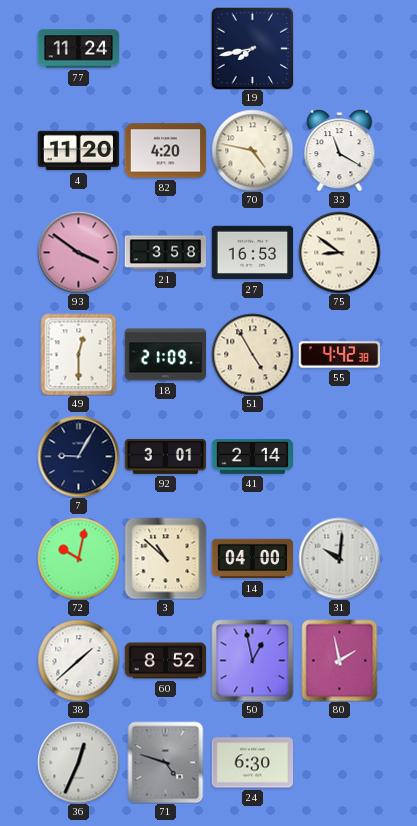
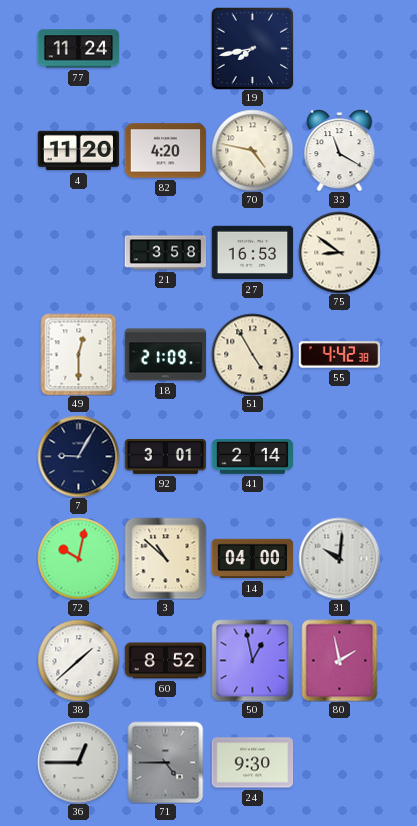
93: 3:51 -> none
36: 12:34 -> 12:45
71: 4:48 -> 4:45
24: 6:30 -> 9:30
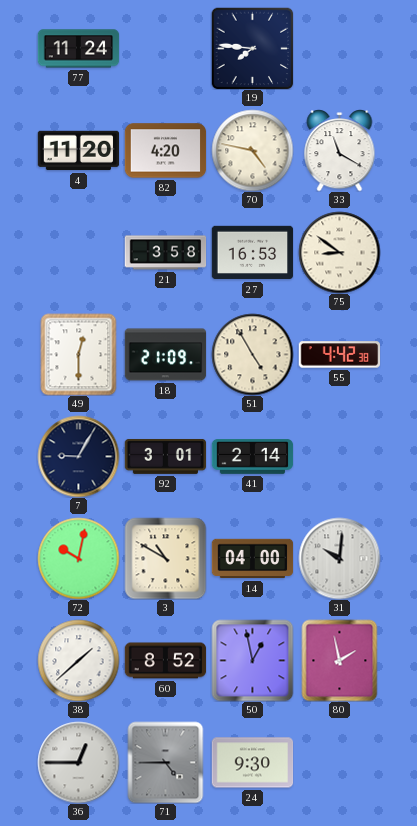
19: 7:43 -> 7:46
3: 10:52 -> 10:50
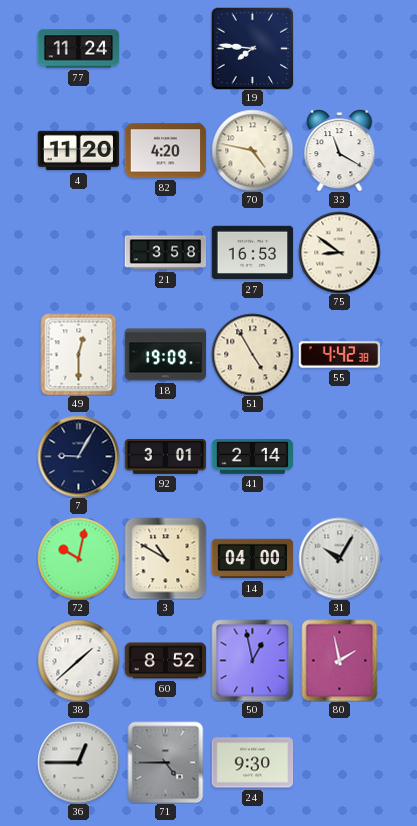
18: 21:09 -> 19:09
31: 10:01 -> 10:05
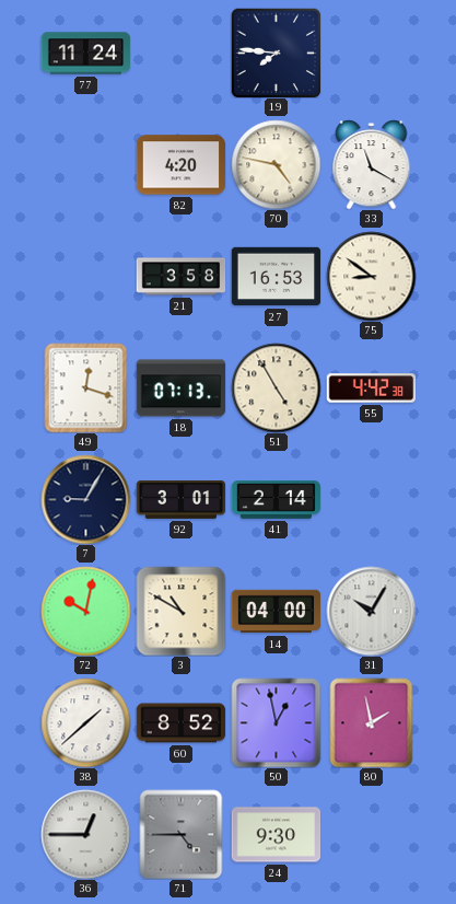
4: 11:20 -> none
49: 12:30 -> 12:18
18: 19:09 -> 07:13
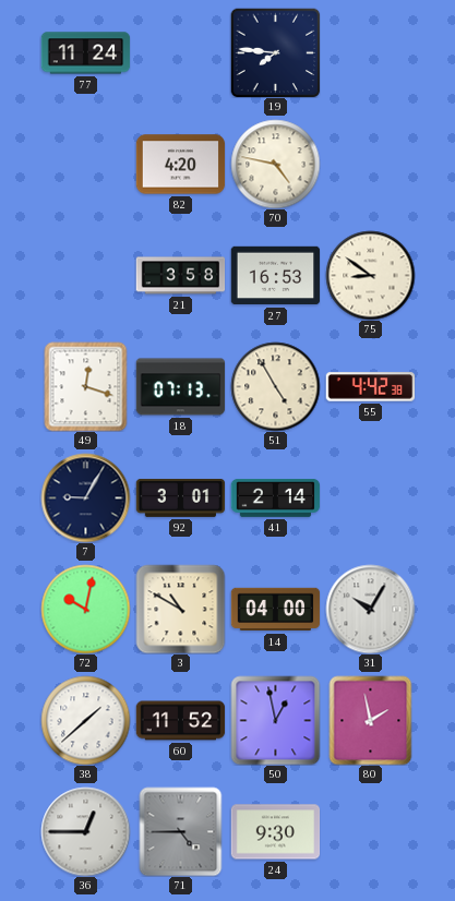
33: 11:20 -> none
60: 8:52 -> 11:52
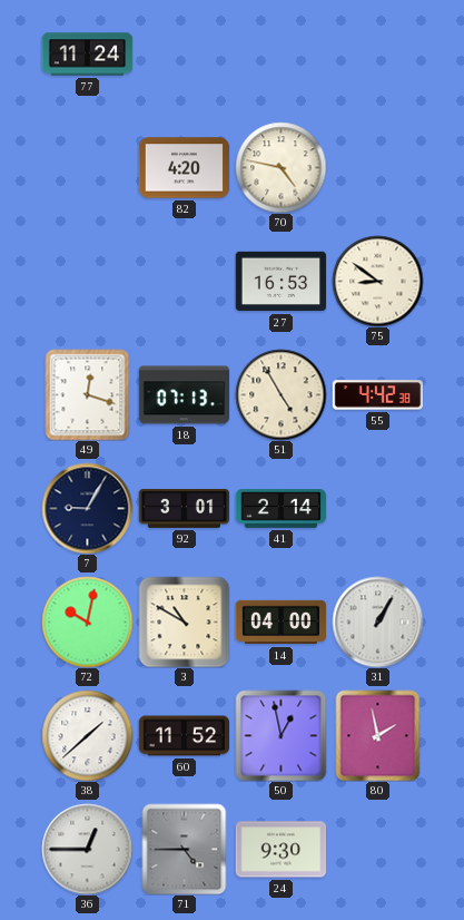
19: 7:46 -> none
21: 3:58 -> none
31: 10:05 -> 1:05
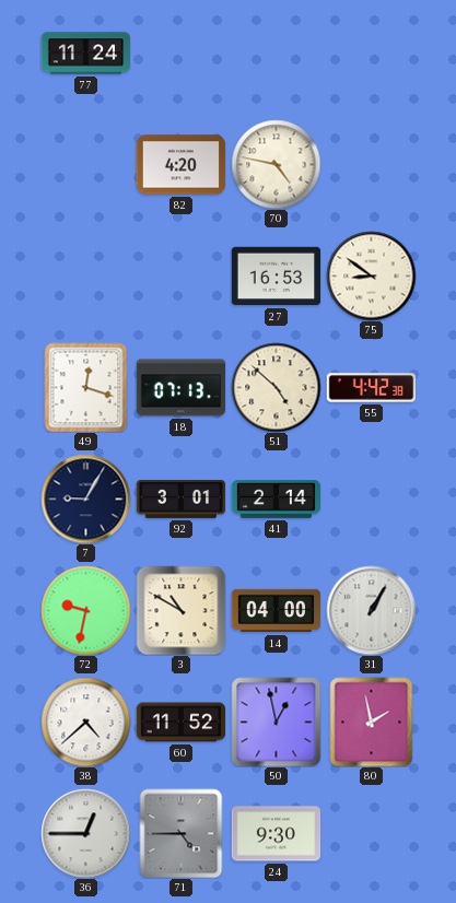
51: 4:55 -> 4:52
72: 10:02 -> 9:32
38: 1:38 -> 4:38
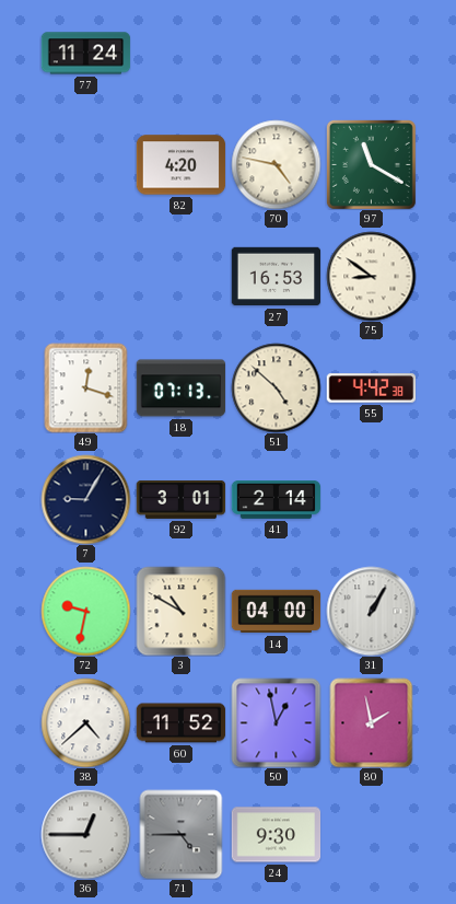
97: none -> 11:20
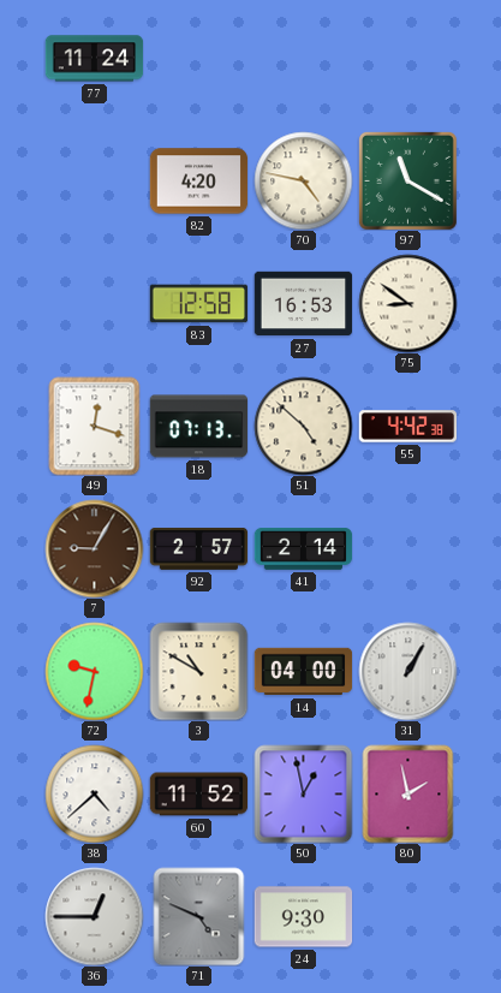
83: none -> 12:58
7 dial: navy -> brown
92: 3:01 -> 2:57
71: 4:45 -> 4:49
